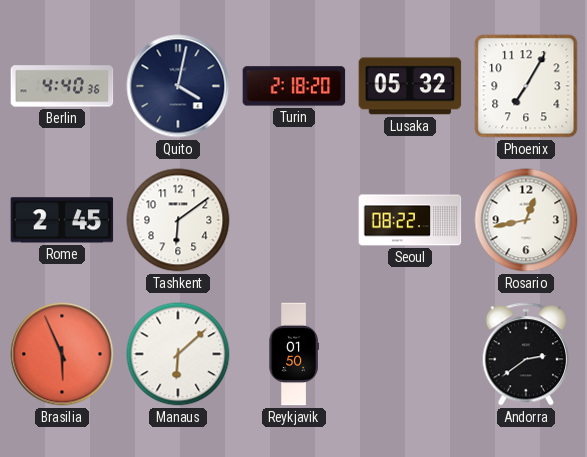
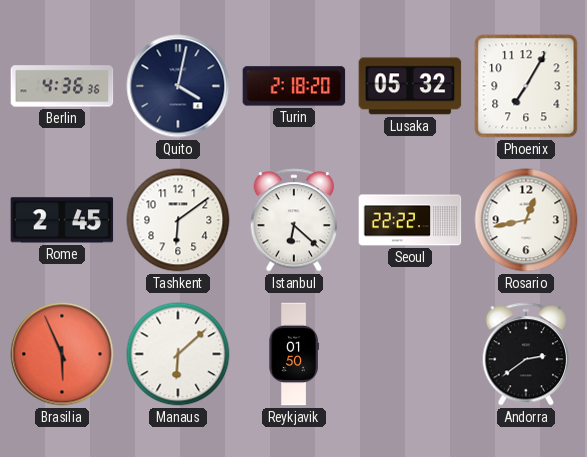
Berlin: 4:40 -> 4:36
Istanbul: none -> 6:22
Seoul: 08:22 -> 22:22
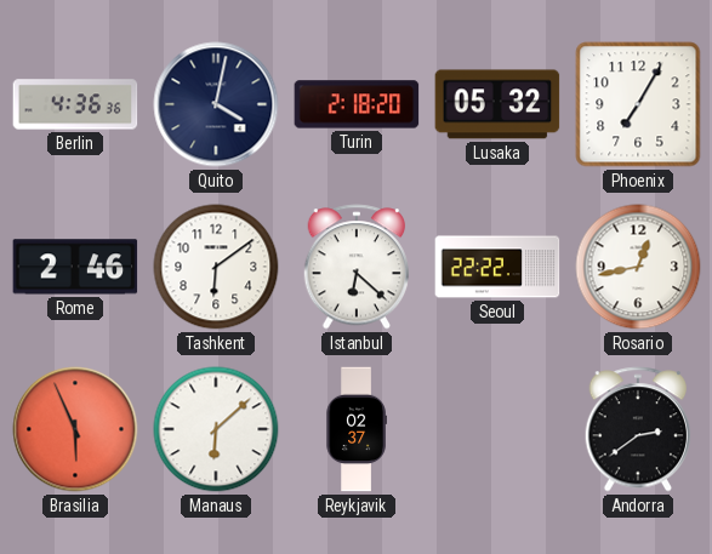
Rome: 2:45 -> 2:46
Reykjavik: 01:50 -> 02:37
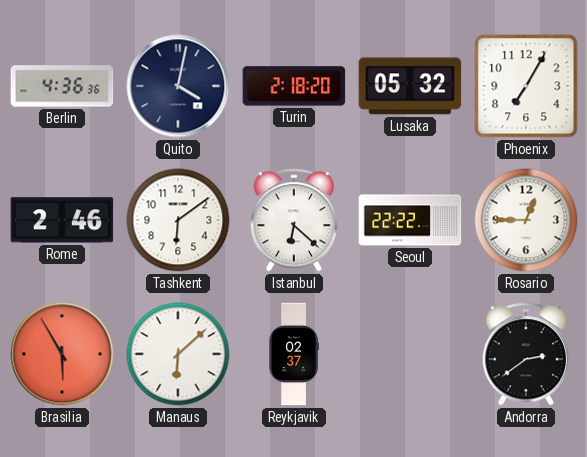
Rosario: 12:43 -> 12:45
Brasilia: 5:56 -> 5:55
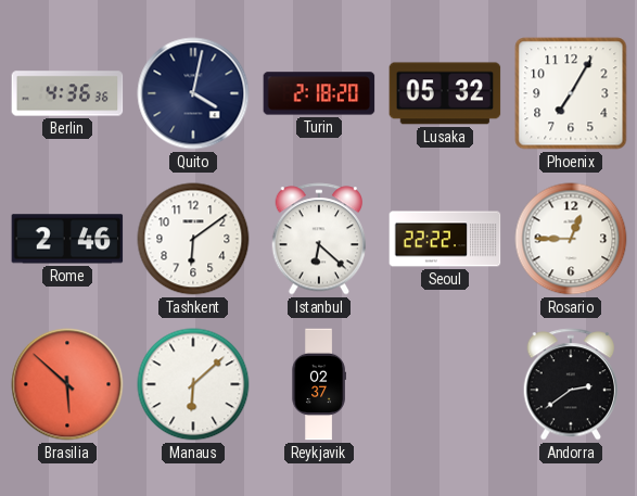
Brasilia: 5:55 -> 5:52
